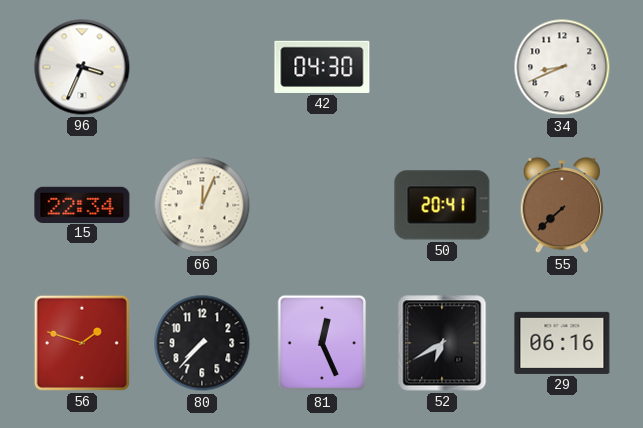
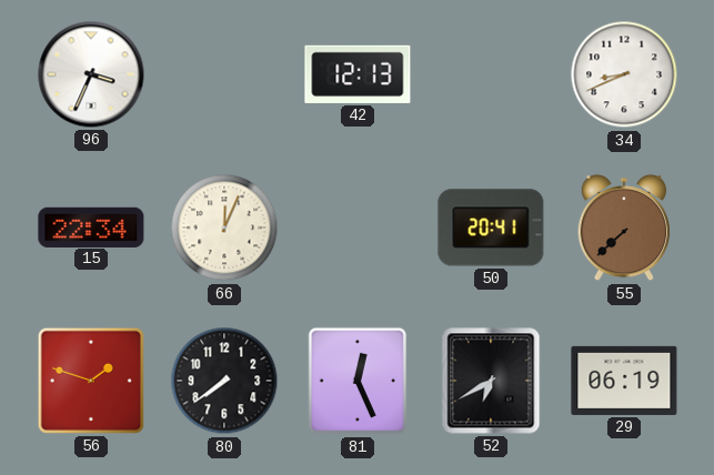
42: 04:30 -> 12:13
80: 7:37 -> 7:39
29: 06:16 -> 06:19
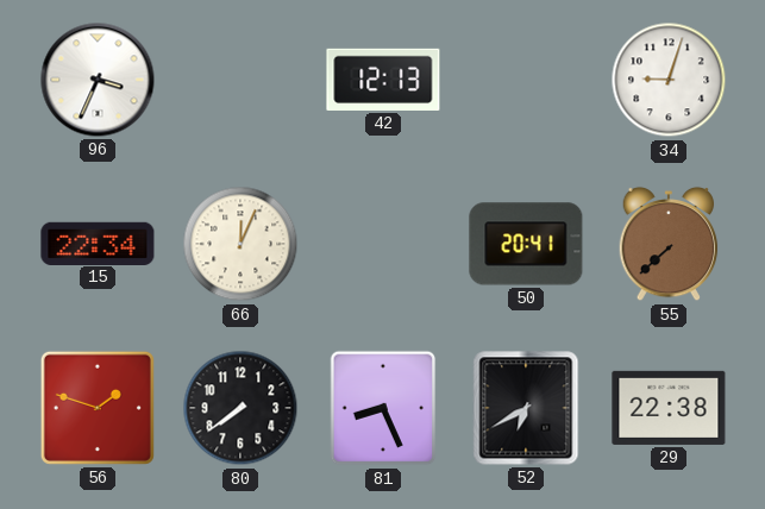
34: 8:41 -> 9:03
81: 12:26 -> 8:26
29: 06:19 -> 22:38
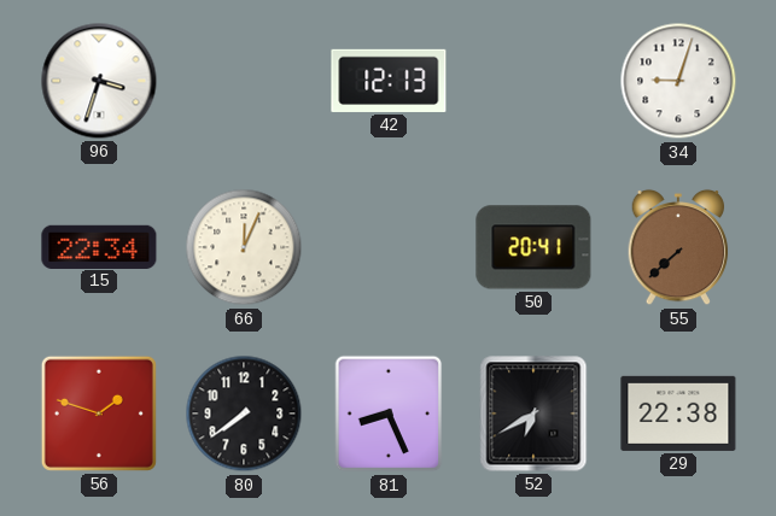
96: 3:34 -> 3:33
